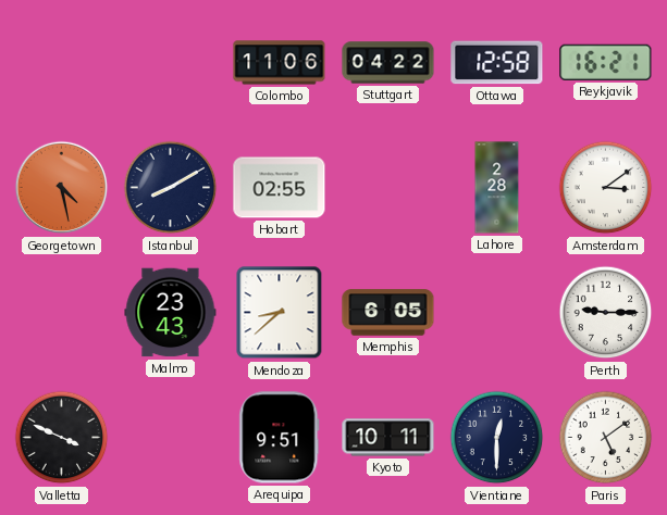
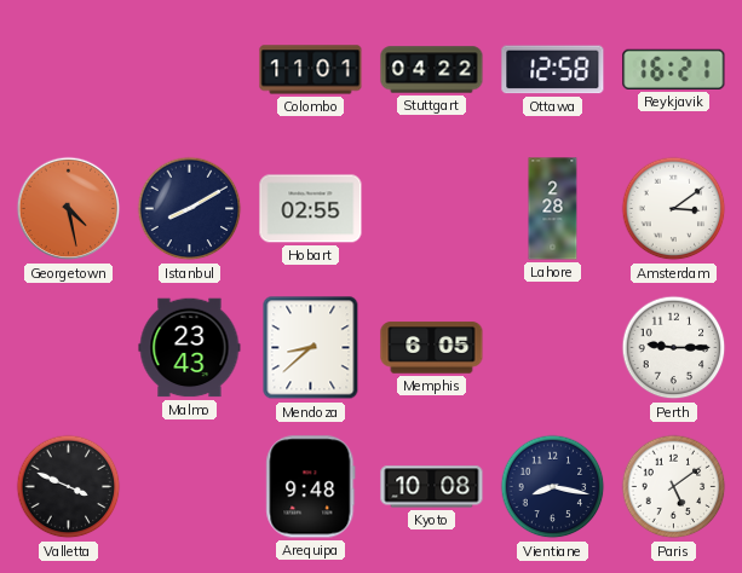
Colombo: 11:06 -> 11:01
Arequipa: 9:51 -> 9:48
Kyoto: 10:11 -> 10:08
Vientiane: 12:30 -> 8:17
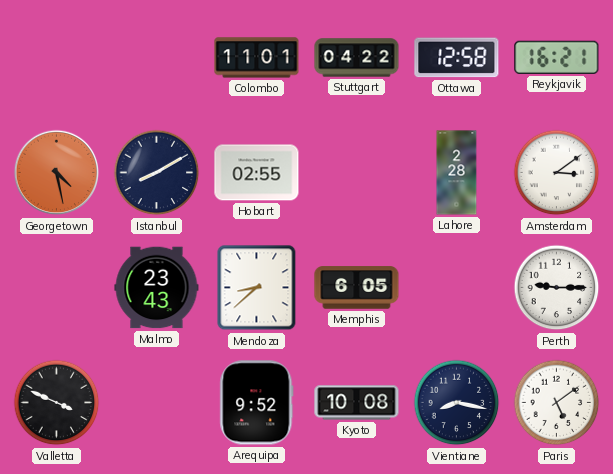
Arequipa: 9:48 -> 9:52
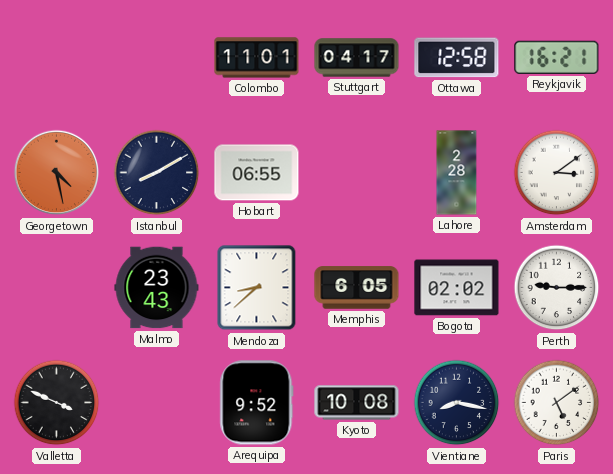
Stuttgart: 04:22 -> 04:17
Hobart: 02:55 -> 06:55
Bogota: none -> 02:02
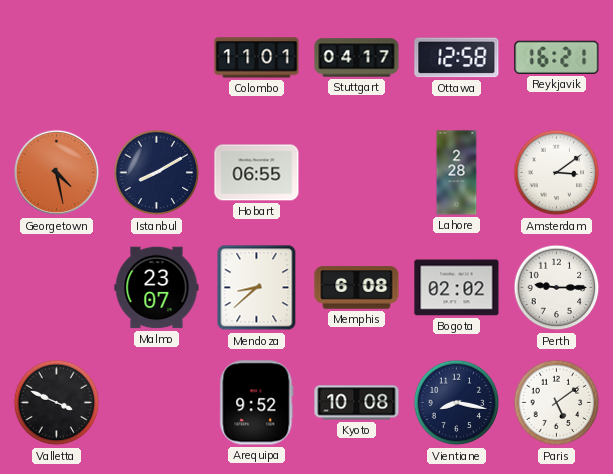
Malmo: 23:43 -> 23:07
Memphis: 6:05 -> 6:08
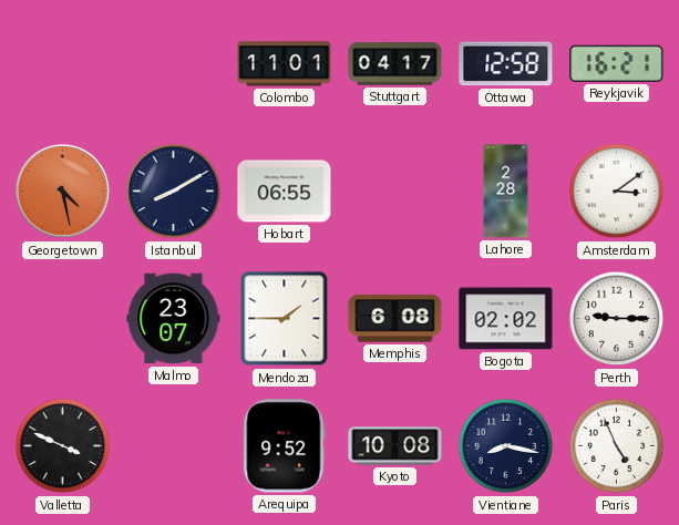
Mendoza: 8:38 -> 1:45
Paris: 5:09 -> 4:56
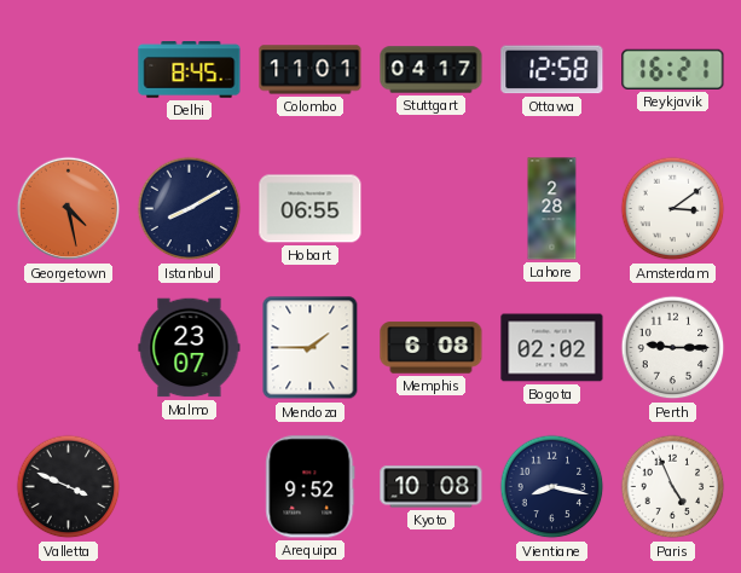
Delhi: none -> 8:45
